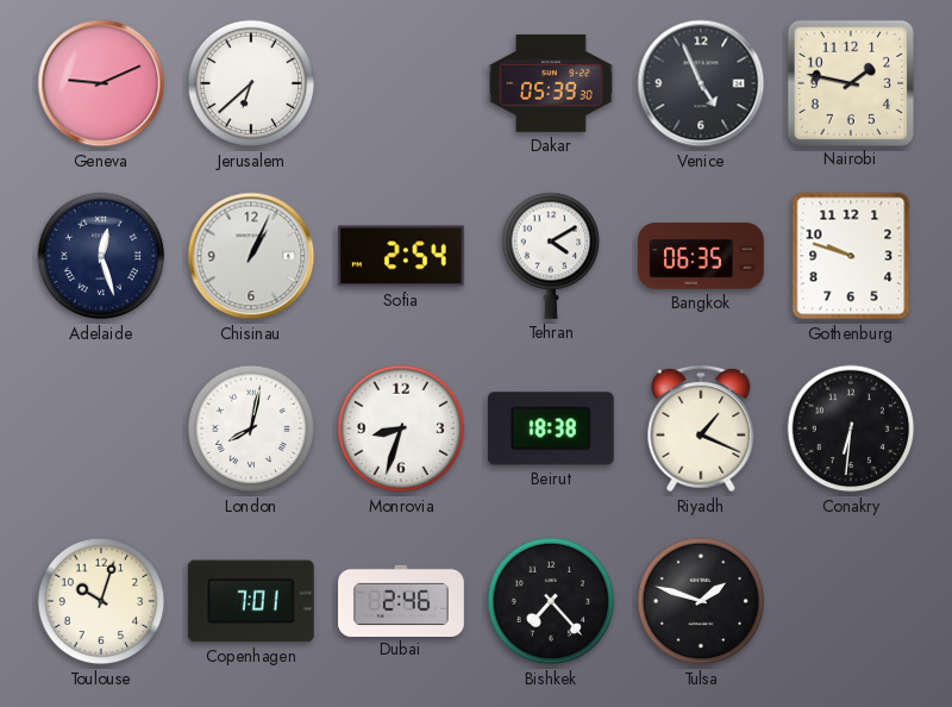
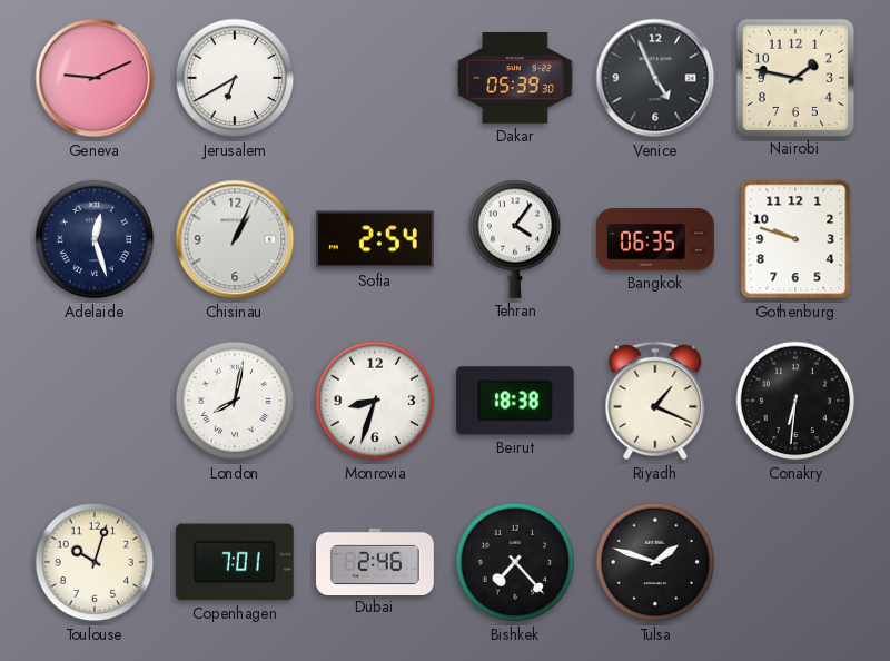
Jerusalem: 6:38 -> 6:40
Tehran: 4:10 -> 4:06
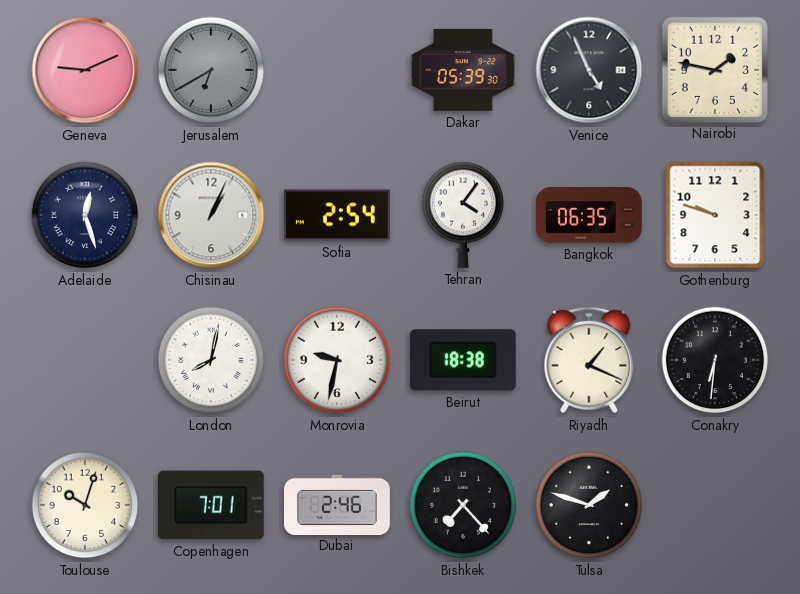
Jerusalem dial: white -> grey
Monrovia: 8:33 -> 9:32
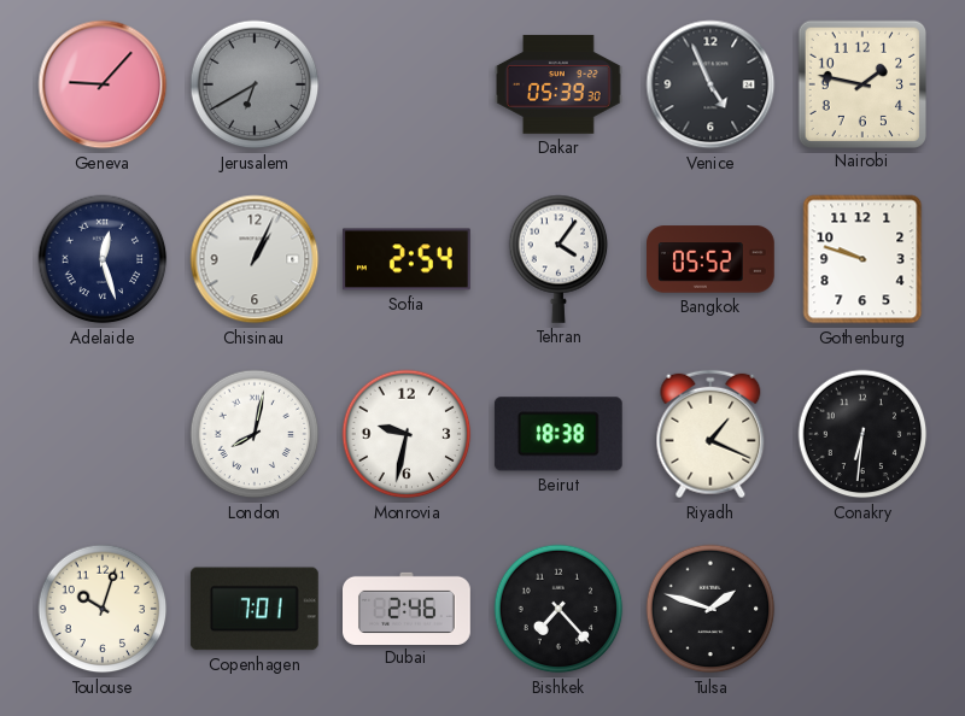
Geneva: 9:11 -> 9:07
Bangkok: 06:35 -> 05:52
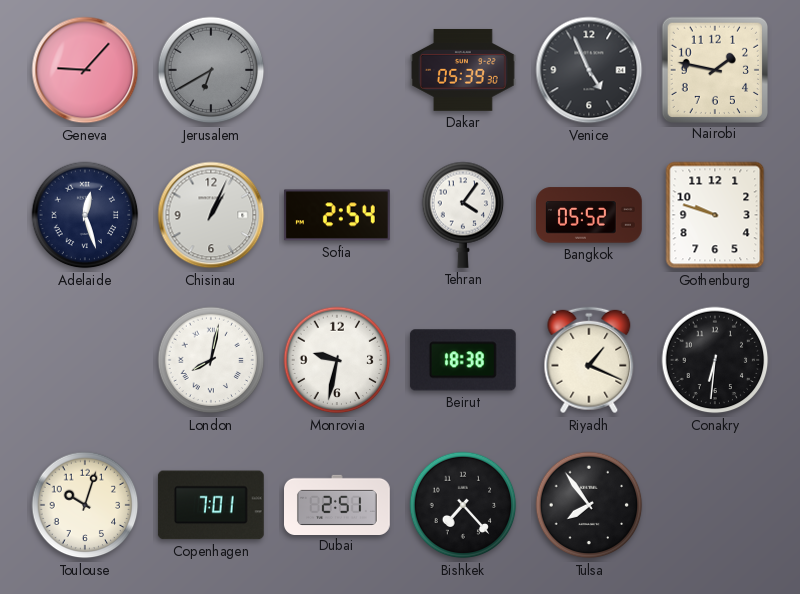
Dubai: 2:46 -> 2:51
Tulsa: 1:48 -> 7:54
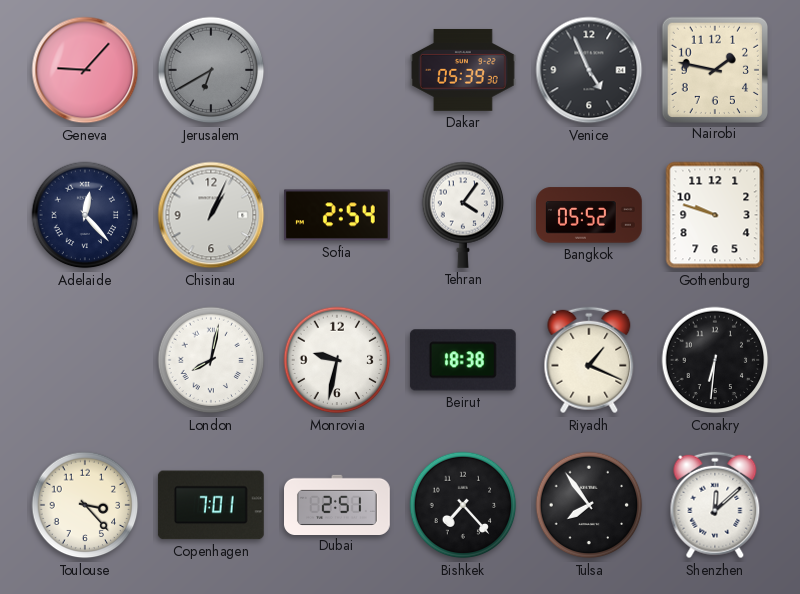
Adelaide: 12:27 -> 12:23
Toulouse: 10:03 -> 3:23
Shenzhen: none -> 12:08
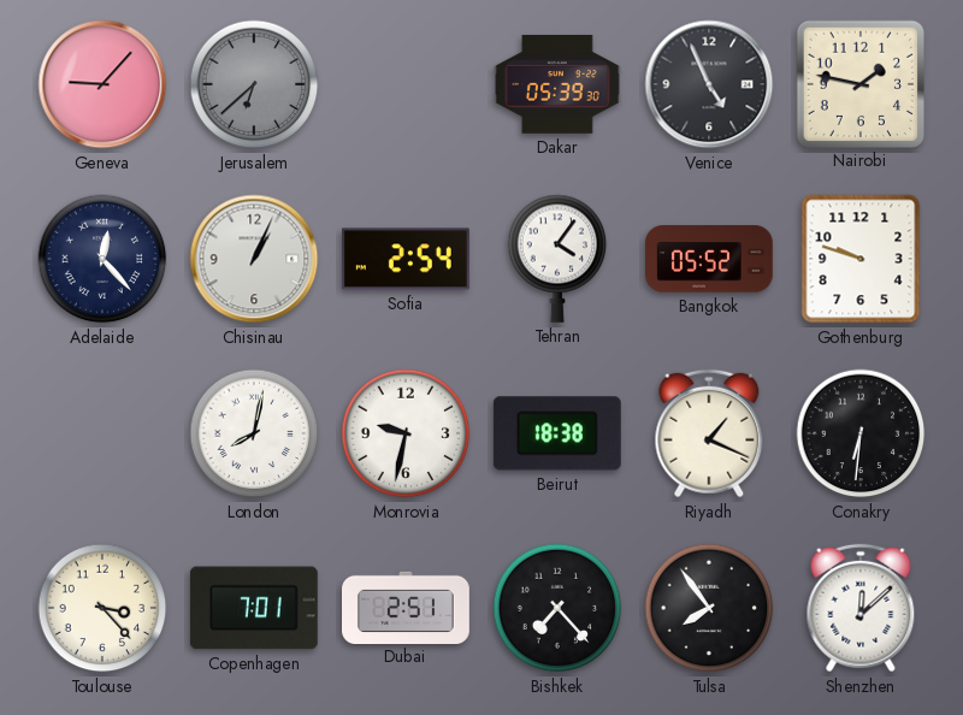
Jerusalem: 6:40 -> 6:38
